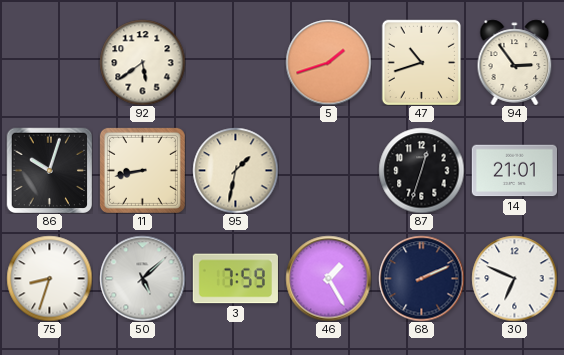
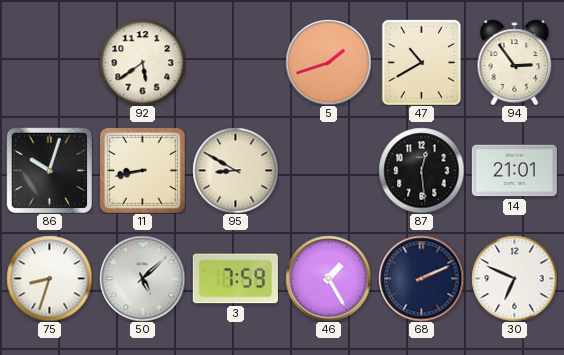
47: 10:42 -> 10:40
95: 1:32 -> 8:50
87: 12:33 -> 12:29
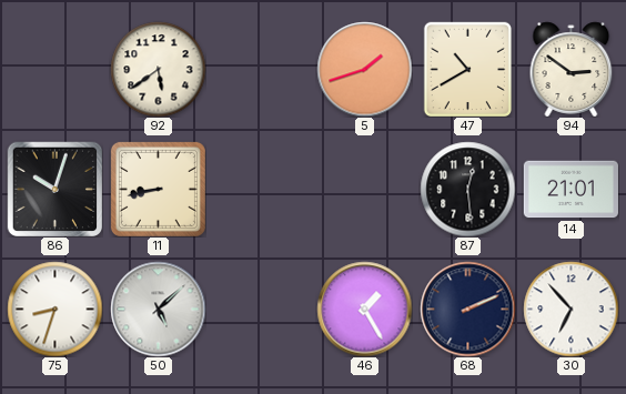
94: 2:54 -> 2:51
95: 8:50 -> none
3: 7:59 -> none
30: 6:49 -> 6:53
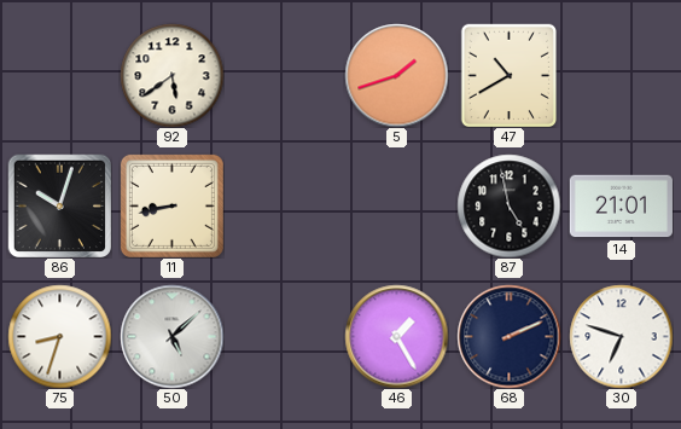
94: 2:51 -> none
87: 12:29 -> 4:58
30: 6:53 -> 6:48
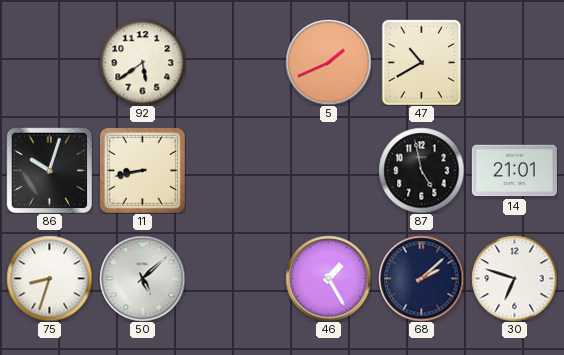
5: 1:42 -> 1:41
68: 2:11 -> 2:08
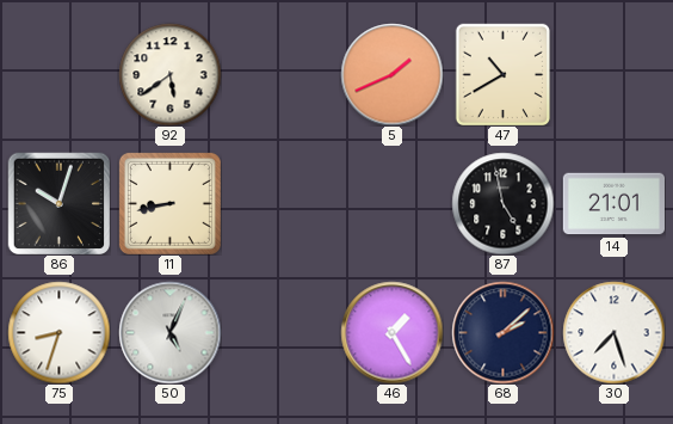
50: 5:08 -> 5:04
30: 6:48 -> 7:27
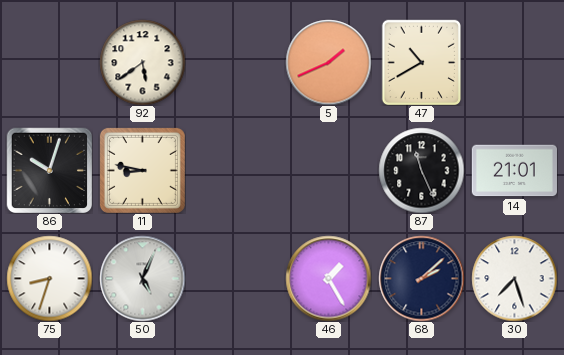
11: 8:43 -> 8:47
87: 4:58 -> 11:26
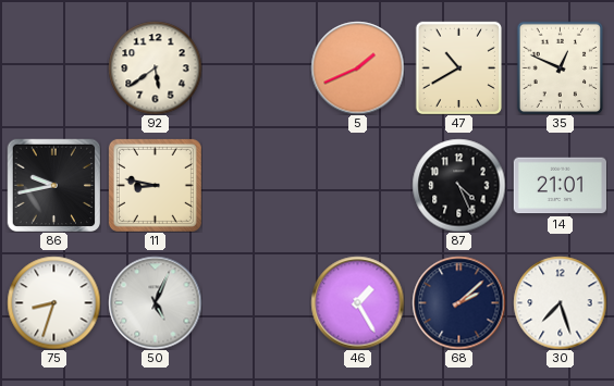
35: none -> 12:49
86: 10:03 -> 9:43
87: 11:26 -> 4:26
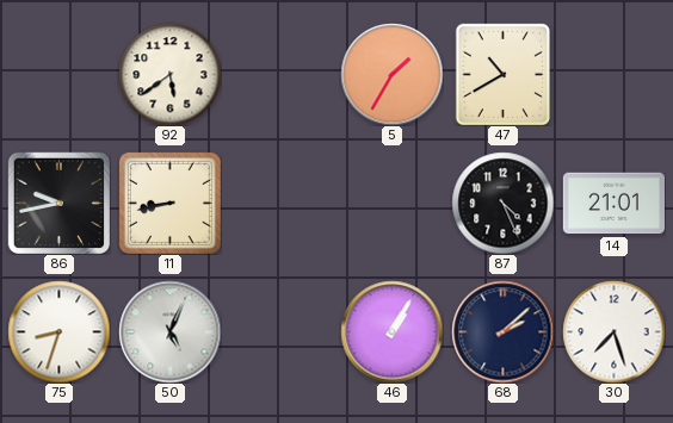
5: 1:41 -> 1:35
35: 12:49 -> none
11: 8:47 -> 8:43
46: 1:25 -> 1:05
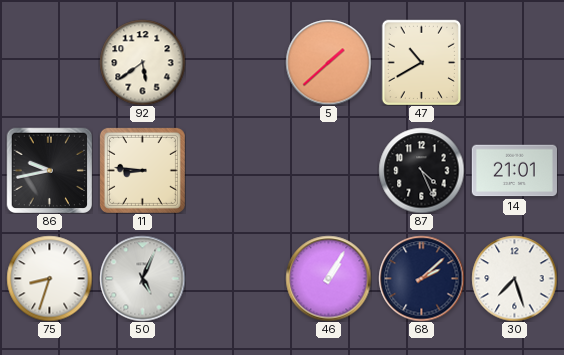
5: 1:35 -> 1:38
11: 8:43 -> 8:46
